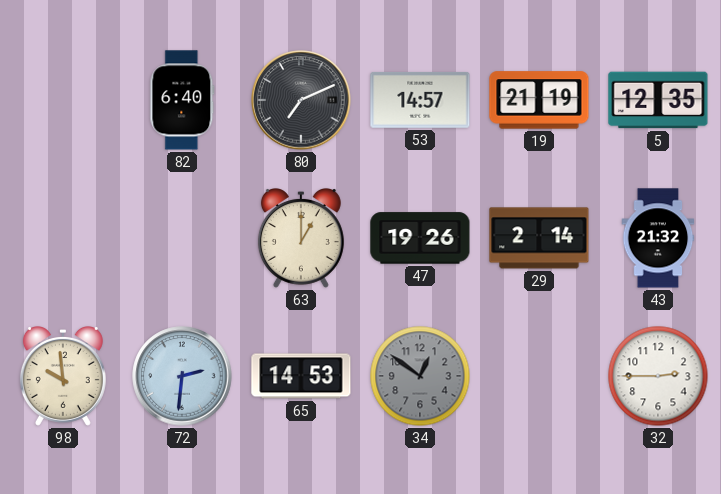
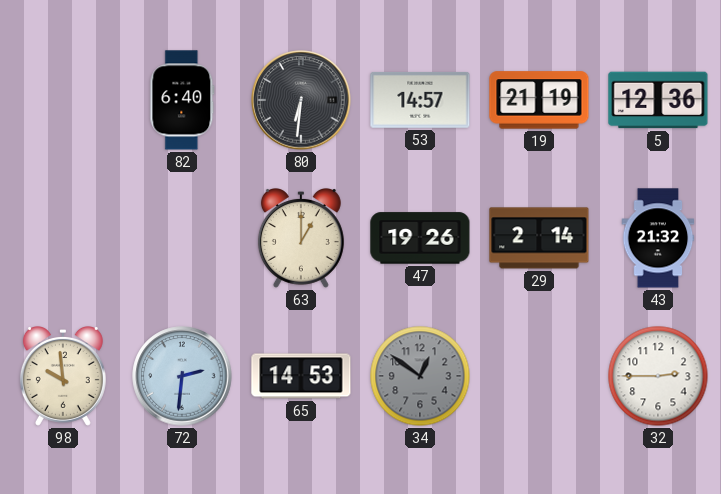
80: 7:11 -> 6:31
5: 12:35 -> 12:36
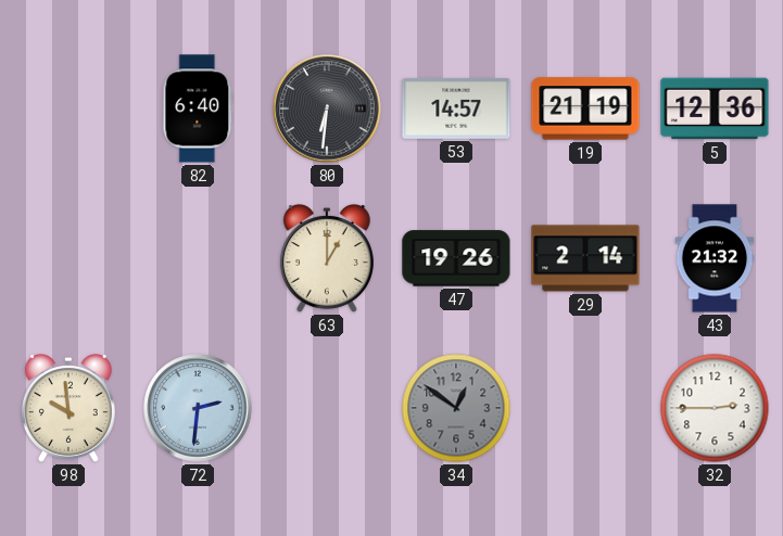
65: 14:53 -> none
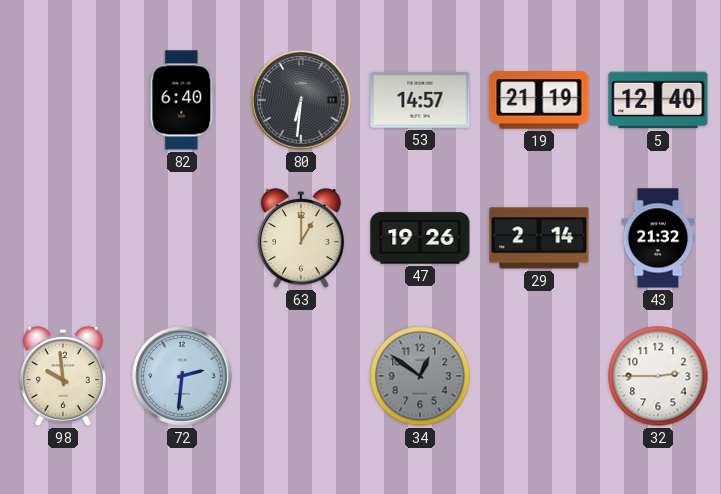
5: 12:36 -> 12:40
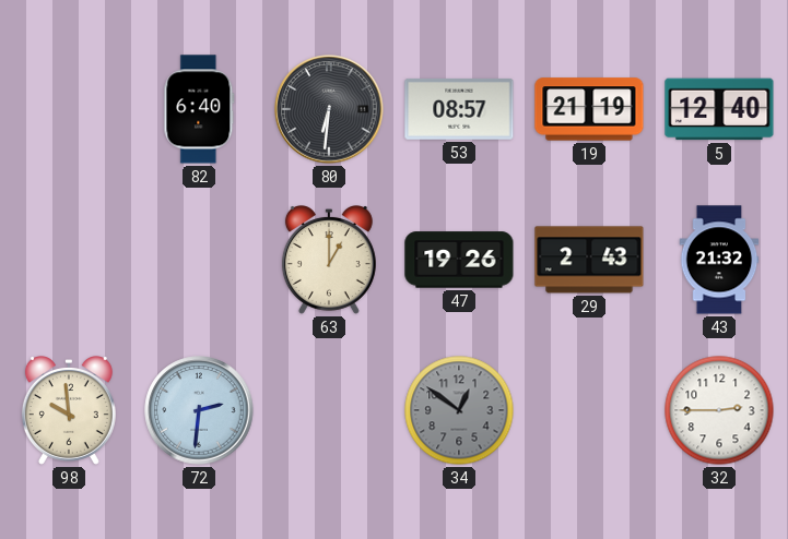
53: 14:57 -> 08:57
29: 2:14 -> 2:43
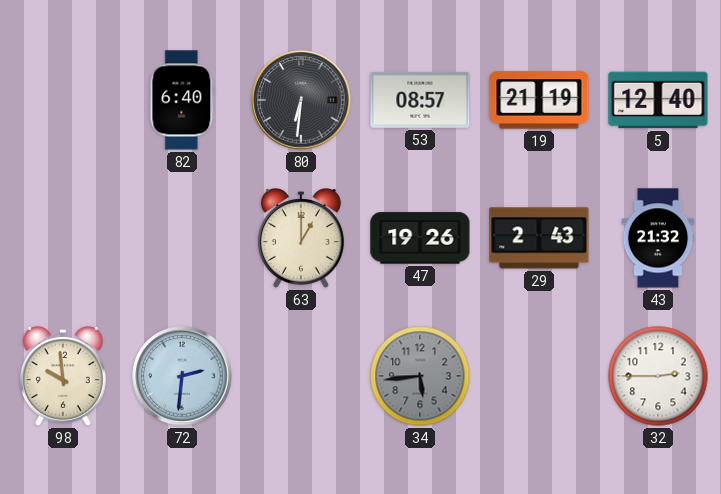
34: 12:51 -> 5:44
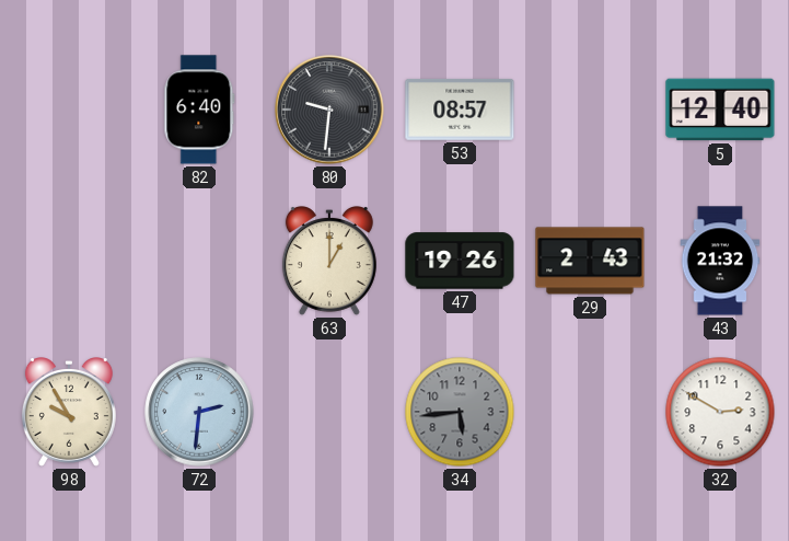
80: 6:31 -> 9:31
19: 21:19 -> none
98: 9:59 -> 9:55
32: 2:45 -> 2:50
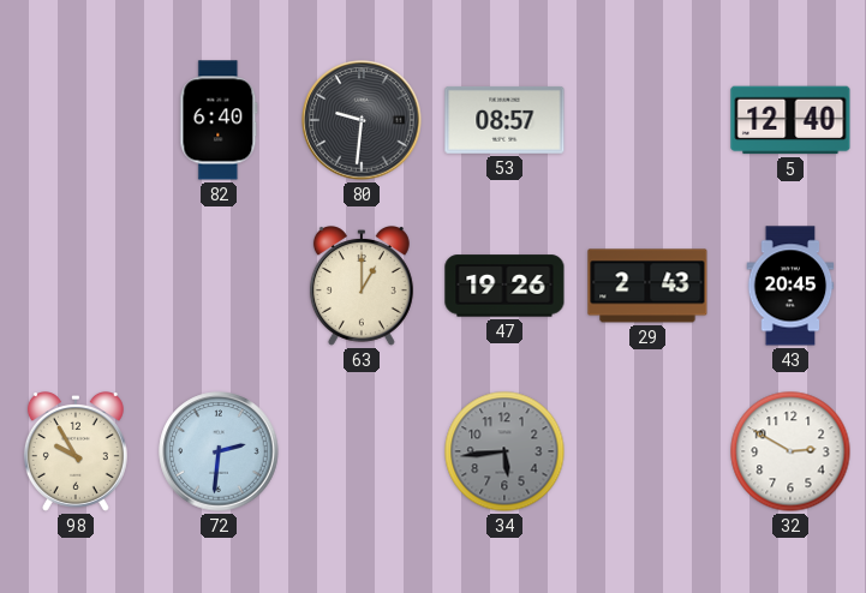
43: 21:32 -> 20:45
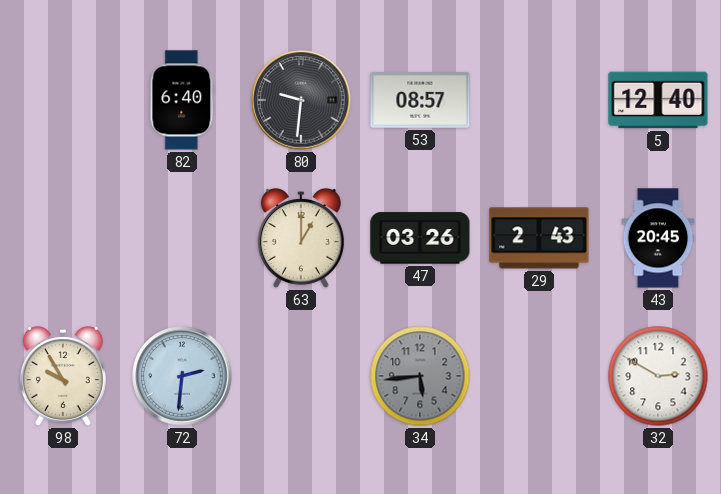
47: 19:26 -> 03:26
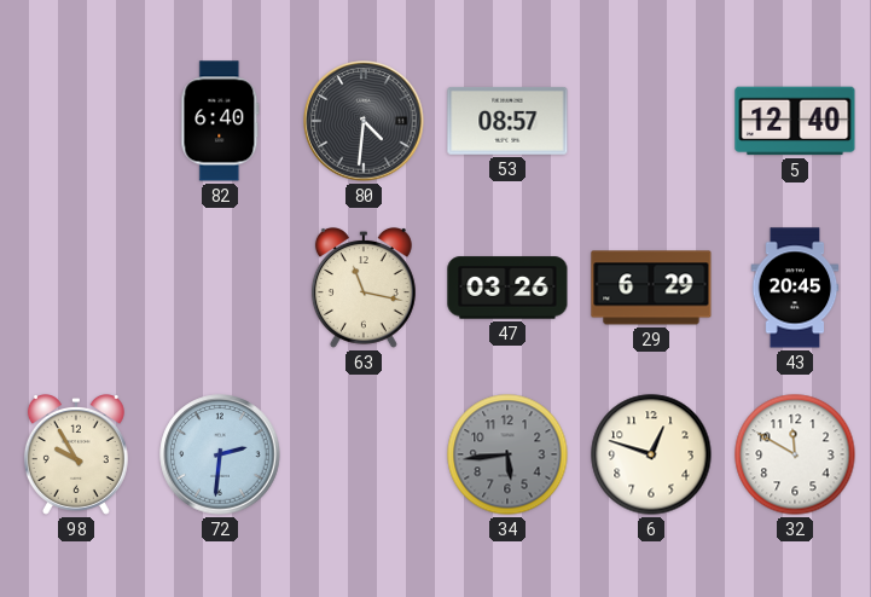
80: 9:31 -> 4:31
63: 1:00 -> 11:17
29: 2:43 -> 6:29
6: none -> 12:48
32: 2:50 -> 11:50
